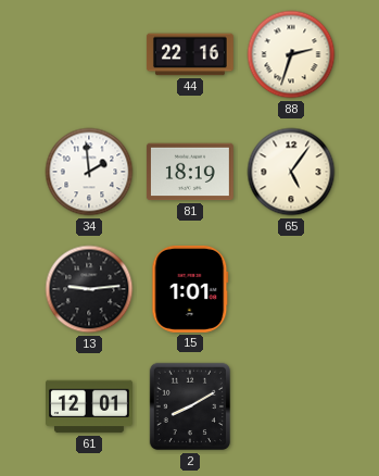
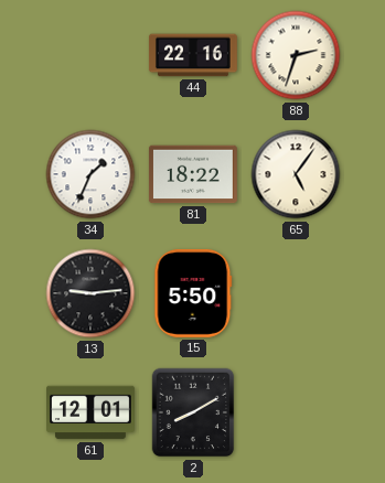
34: 1:59 -> 1:34
81: 18:19 -> 18:22
15: 1:01 -> 5:50
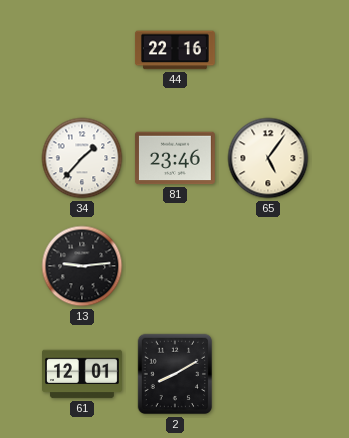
88: 2:33 -> none
34: 1:34 -> 1:37
81: 18:22 -> 23:46
15: 5:50 -> none
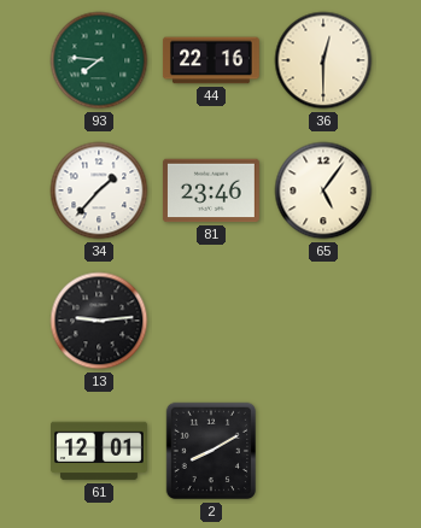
93: none -> 7:46
36: none -> 12:30
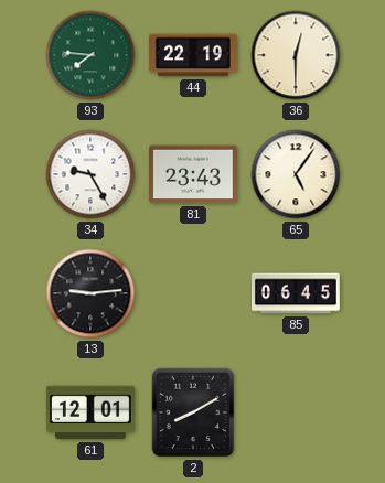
44: 22:16 -> 22:19
34: 1:37 -> 9:25
81: 23:46 -> 23:43
85: none -> 06:45
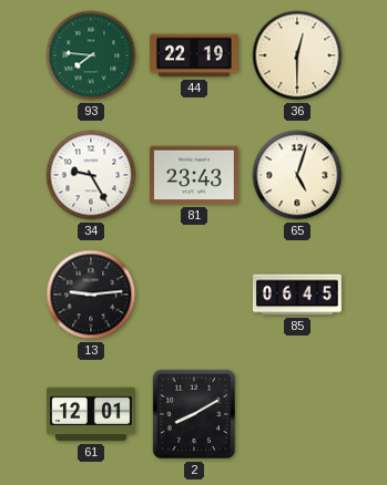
65: 5:06 -> 5:03
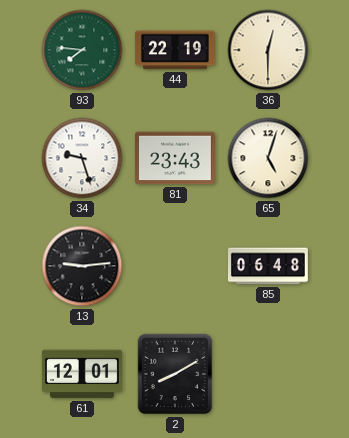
34: 9:25 -> 9:27
85: 06:45 -> 06:48
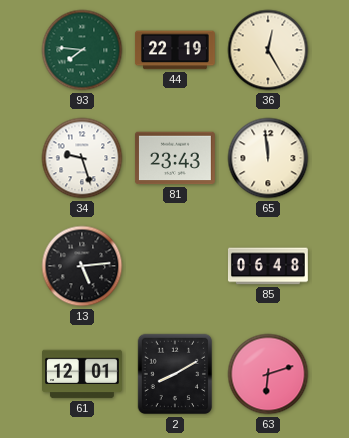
36: 12:30 -> 12:25
65: 5:03 -> 11:59
13: 9:14 -> 5:14
63: none -> 6:12
